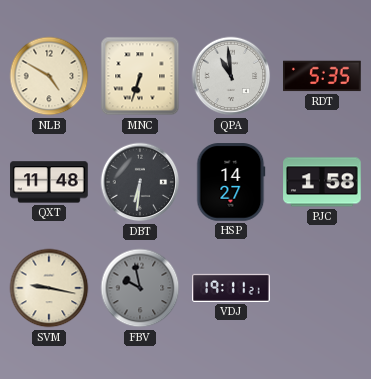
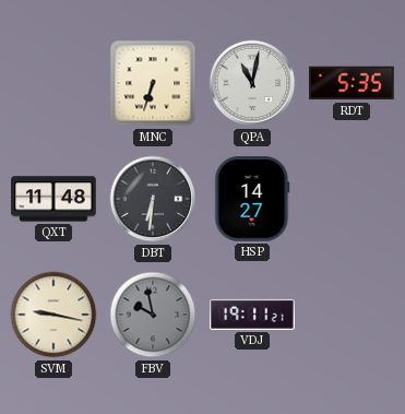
NLB: 4:50 -> none
QPA: 10:59 -> 11:02
PJC: 1:58 -> none
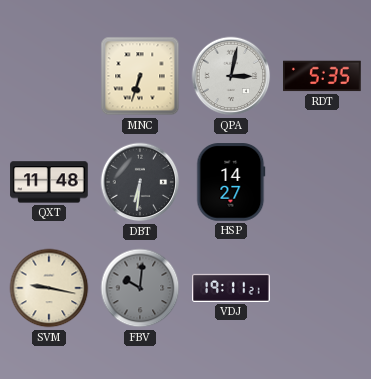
QPA: 11:02 -> 3:02
FBV: 9:58 -> 10:01
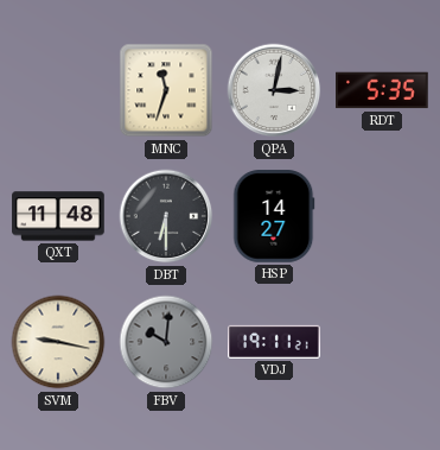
MNC: 6:33 -> 11:33
DBT: 6:31 -> 6:30
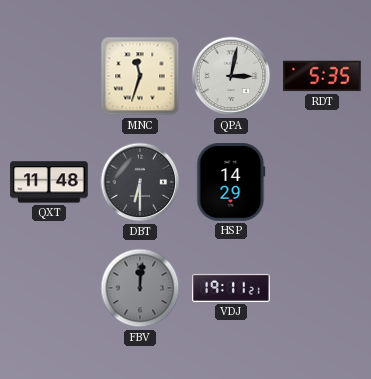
HSP: 14:27 -> 14:29
SVM: 9:17 -> none
FBV: 10:01 -> 12:01
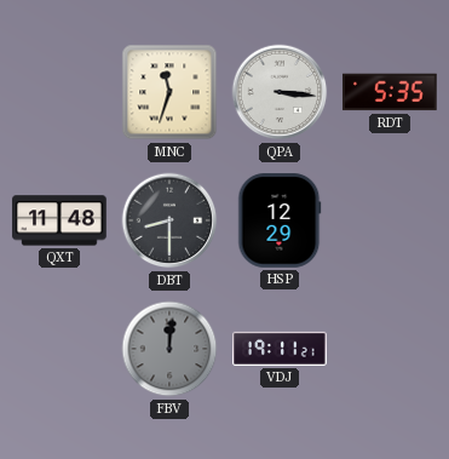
QPA: 3:02 -> 3:16
DBT: 6:30 -> 8:30
HSP: 14:29 -> 12:29
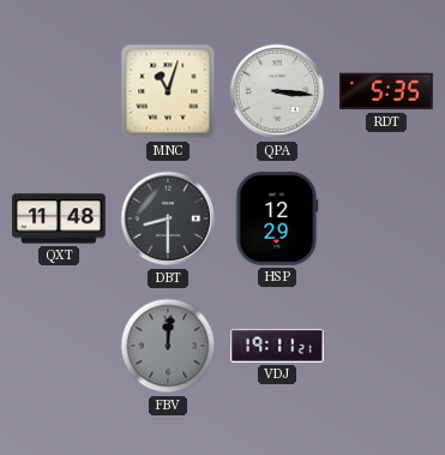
MNC: 11:33 -> 11:03
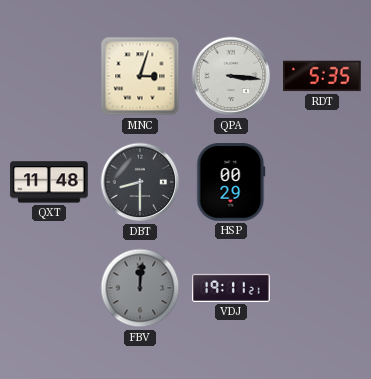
MNC: 11:03 -> 3:03
HSP: 12:29 -> 00:29
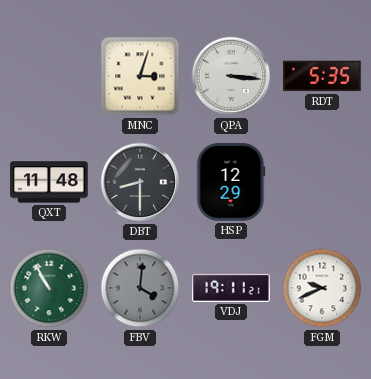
HSP: 00:29 -> 12:29
RKW: none -> 10:55
FBV: 12:01 -> 4:01
FGM: none -> 9:41
